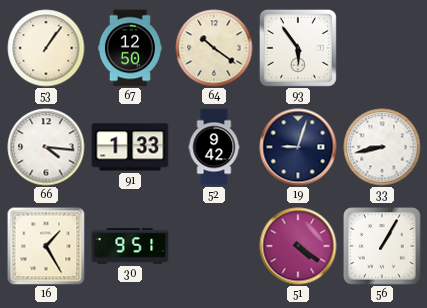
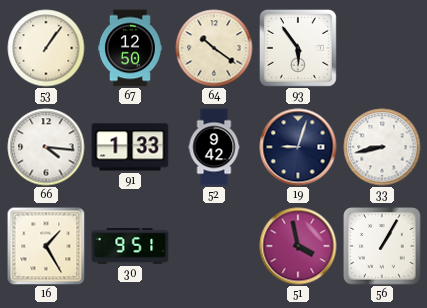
51: 4:21 -> 3:58
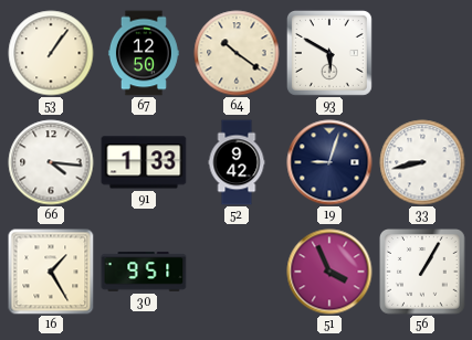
93: 5:54 -> 5:50
51: 3:58 -> 3:56
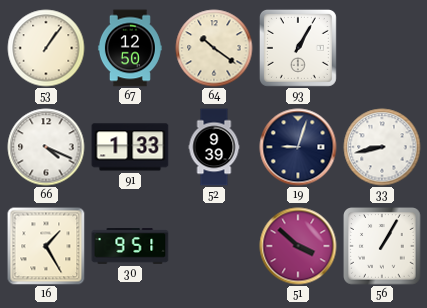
93: 5:50 -> 1:05
66: 4:16 -> 4:19
52: 9:42 -> 9:39
51: 3:56 -> 3:52
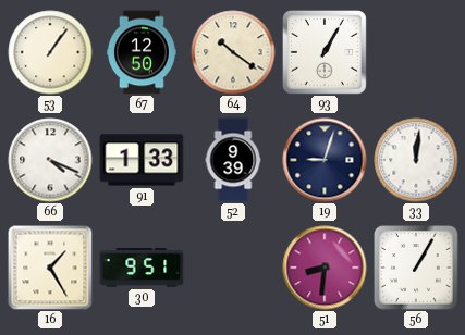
33: 8:43 -> 12:01
51: 3:52 -> 8:31
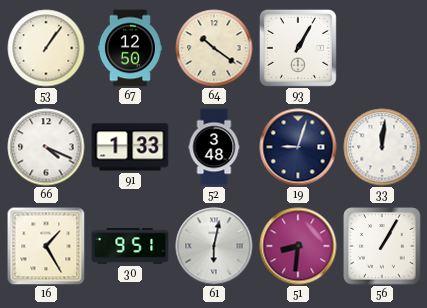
52: 9:39 -> 3:48
61: none -> 6:02
